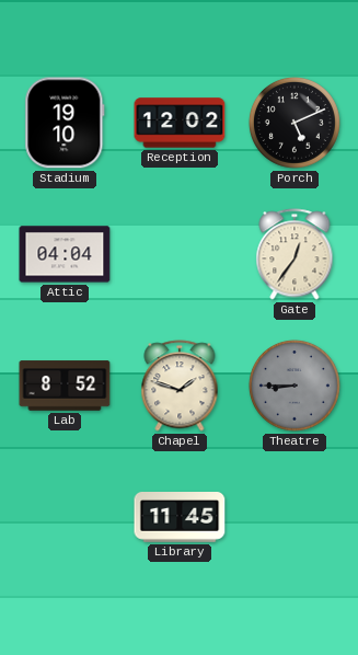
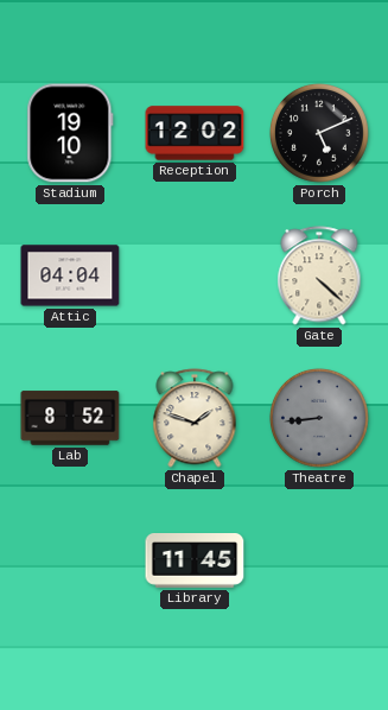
Gate: 12:36 -> 4:22
Theatre: 8:45 -> 8:44
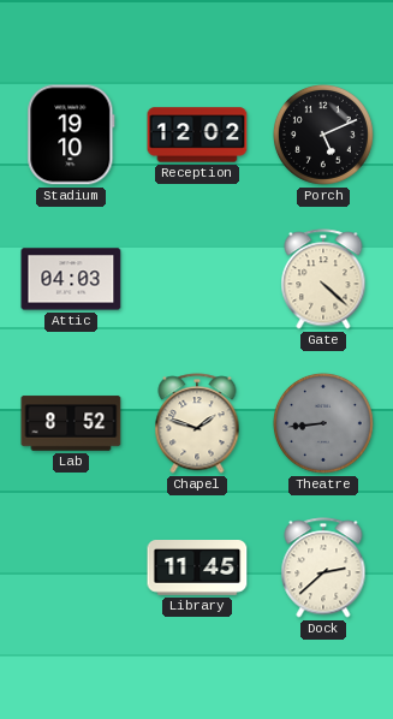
Attic: 04:04 -> 04:03
Dock: none -> 2:38
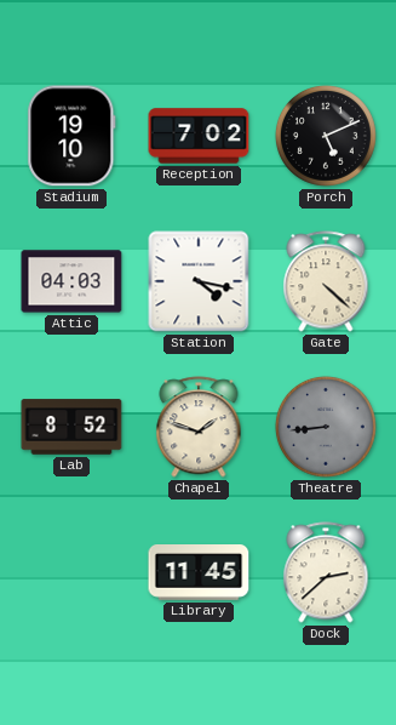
Reception: 12:02 -> 7:02
Station: none -> 4:17
